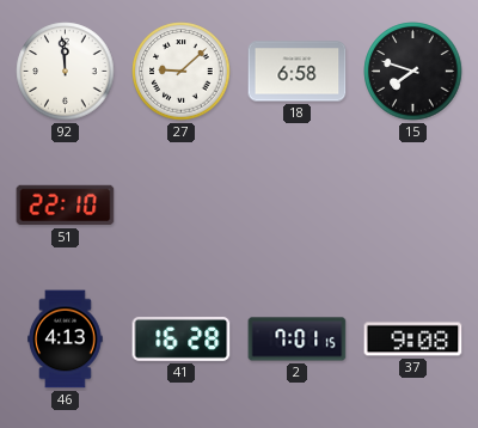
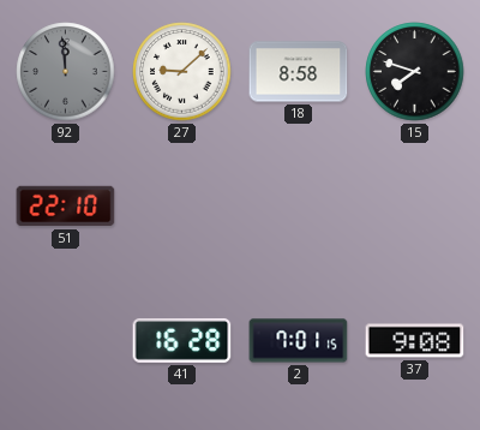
92 dial: white -> grey
18: 6:58 -> 8:58
46: 4:13 -> none
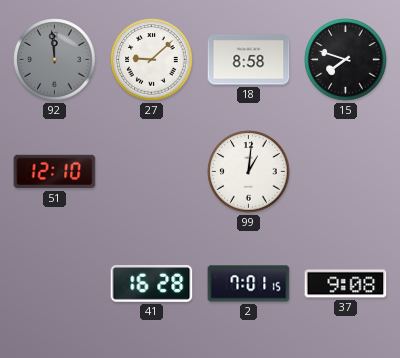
51: 22:10 -> 12:10
99: none -> 1:01
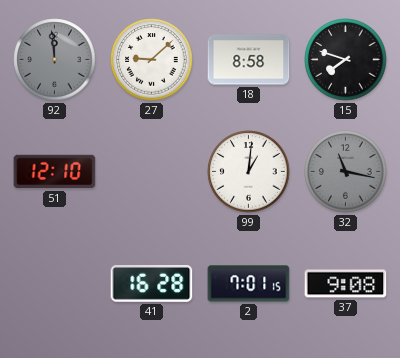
32: none -> 11:17
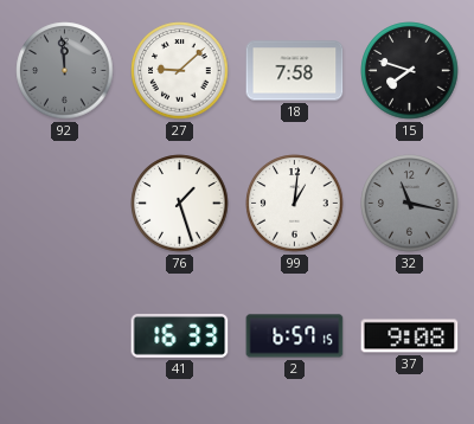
18: 8:58 -> 7:58
51: 12:10 -> none
76: none -> 1:27
41: 16:28 -> 16:33
2: 7:01 -> 6:57
